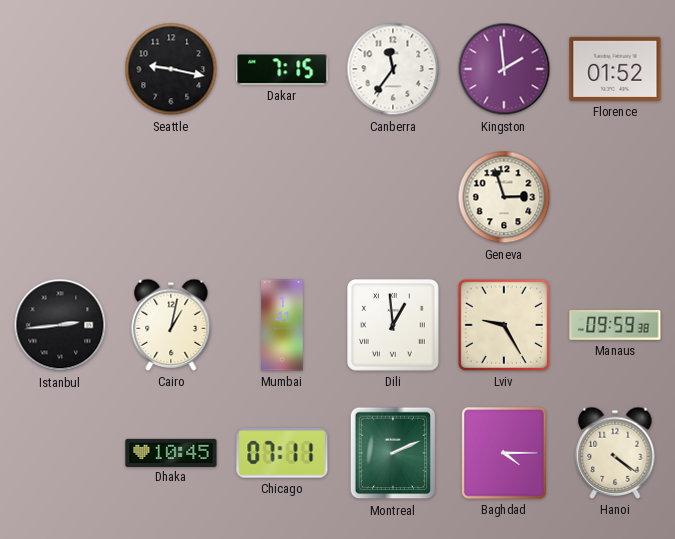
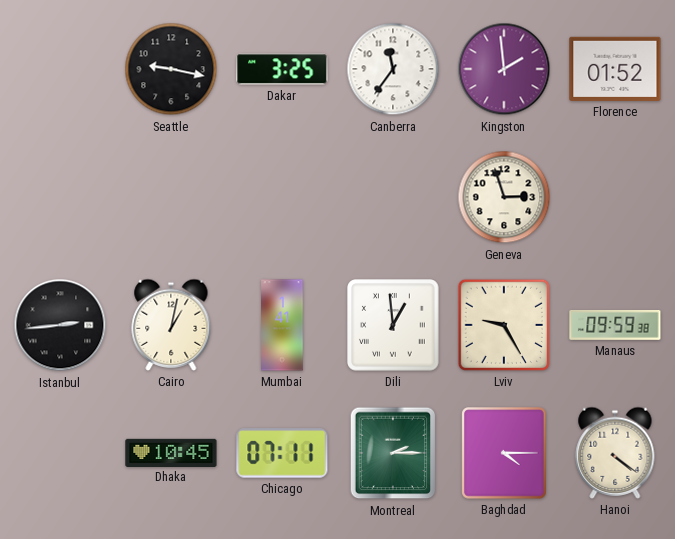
Dakar: 7:15 -> 3:25
Montreal: 2:11 -> 2:15
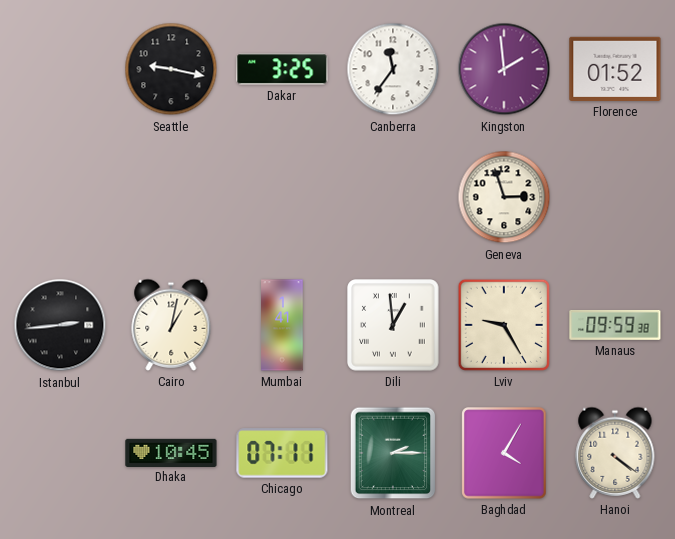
Baghdad: 4:15 -> 4:05
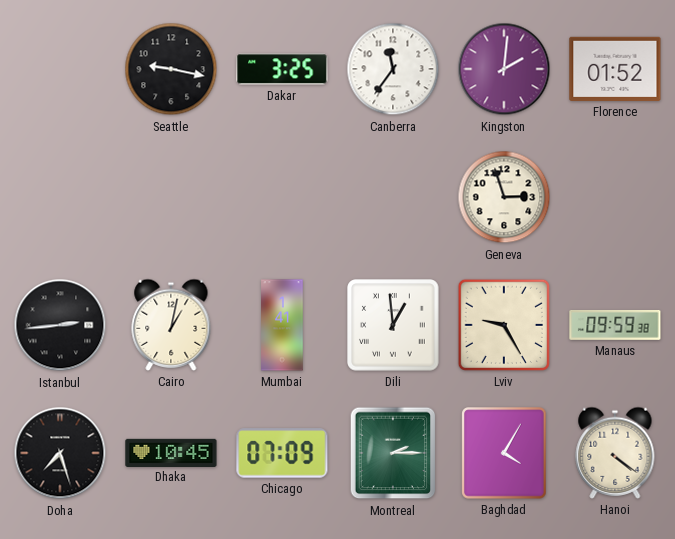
Kingston: 1:59 -> 2:01
Doha: none -> 7:27
Chicago: 07:11 -> 07:09
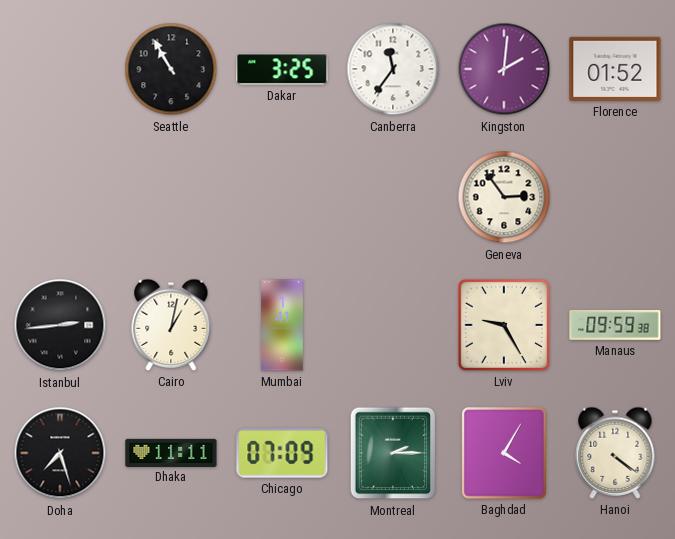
Seattle: 9:17 -> 10:55
Geneva: 2:57 -> 2:54
Dili: 12:59 -> none
Dhaka: 10:45 -> 11:11
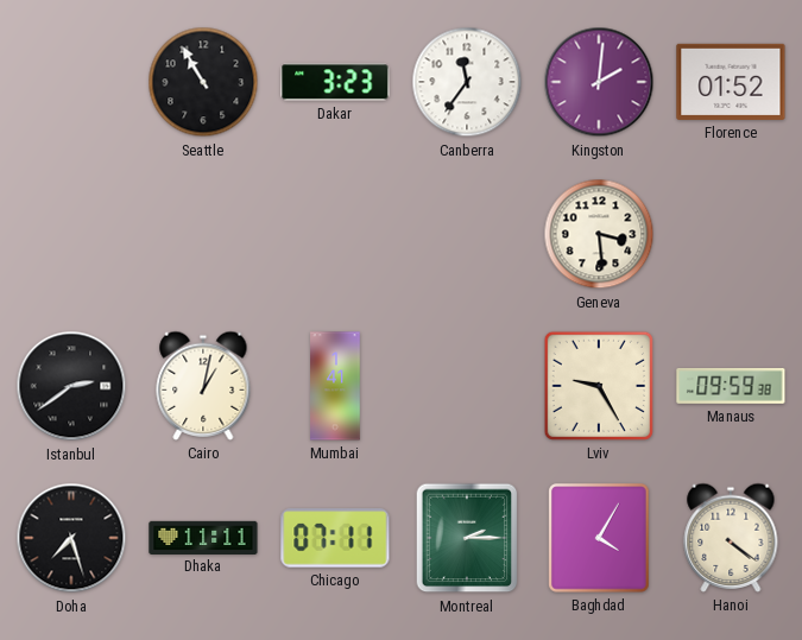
Dakar: 3:25 -> 3:23
Geneva: 2:54 -> 3:29
Istanbul: 2:44 -> 2:39
Chicago: 07:09 -> 07:11
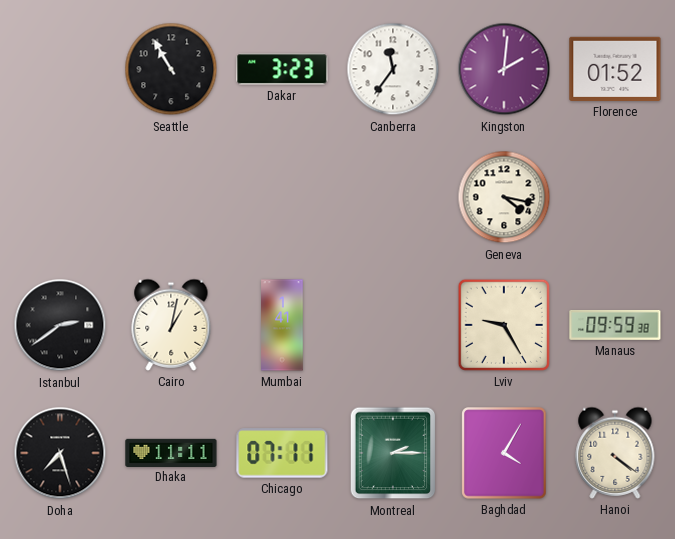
Geneva: 3:29 -> 4:17
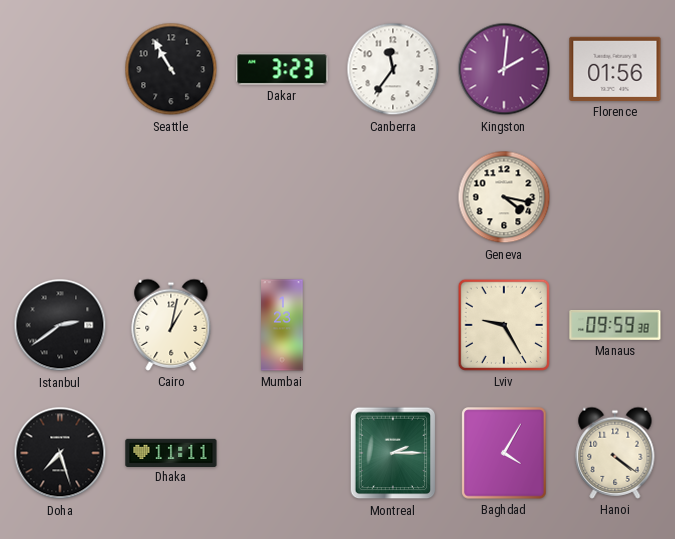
Florence: 01:52 -> 01:56
Mumbai: 1:41 -> 1:23
Chicago: 07:11 -> none
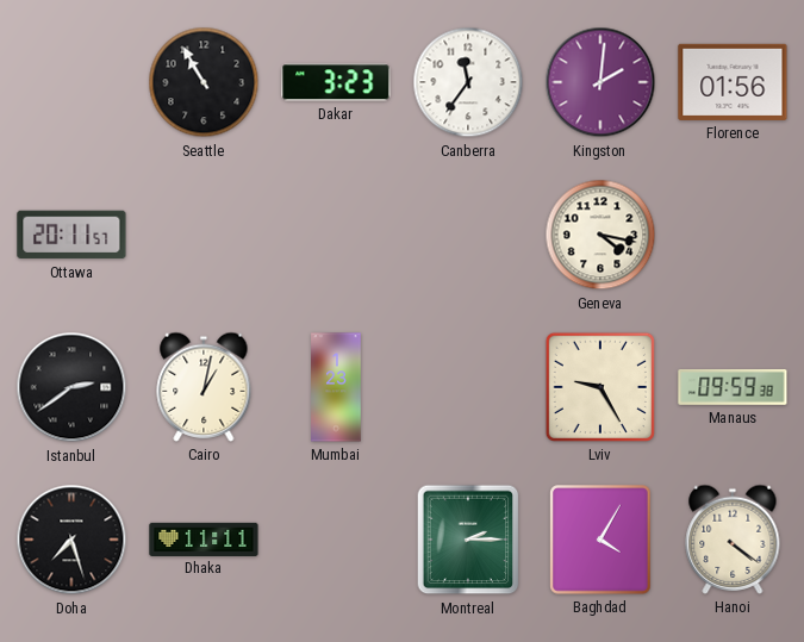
Ottawa: none -> 20:11
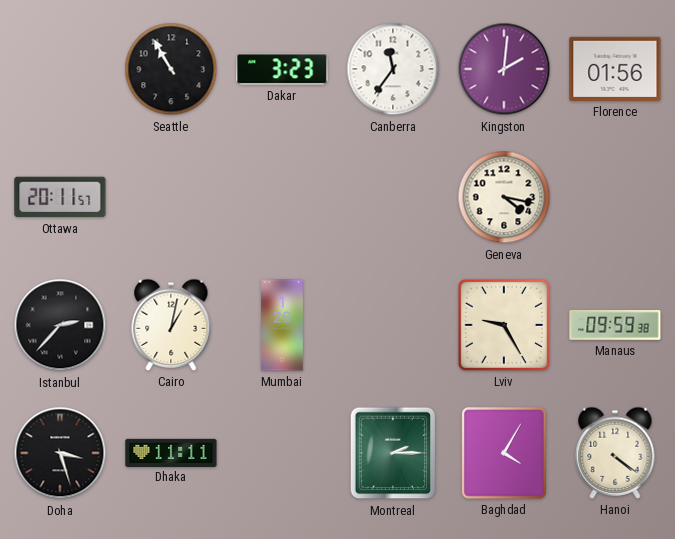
Istanbul: 2:39 -> 2:37
Mumbai: 1:23 -> 1:26
Doha: 7:27 -> 3:27
